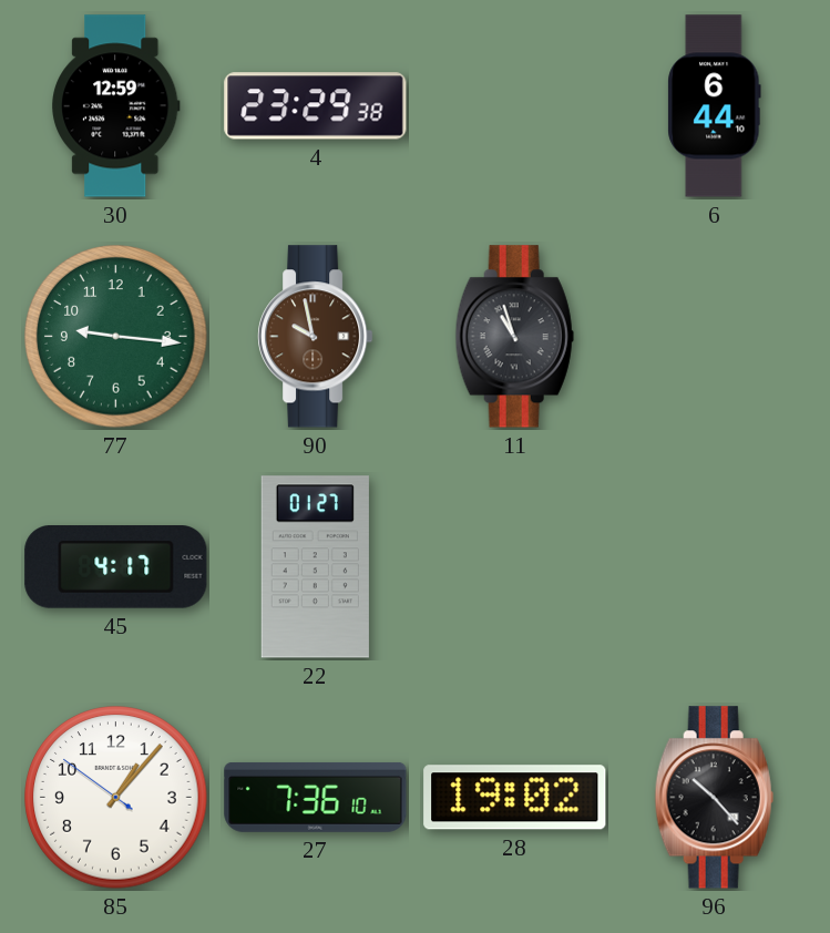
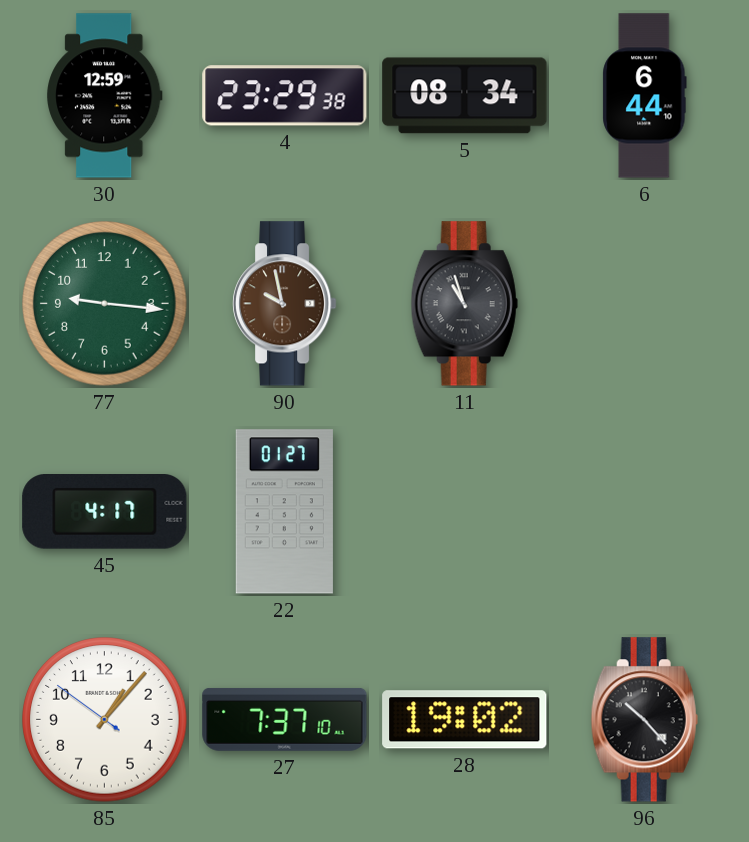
5: none -> 08:34
27: 7:36 -> 7:37
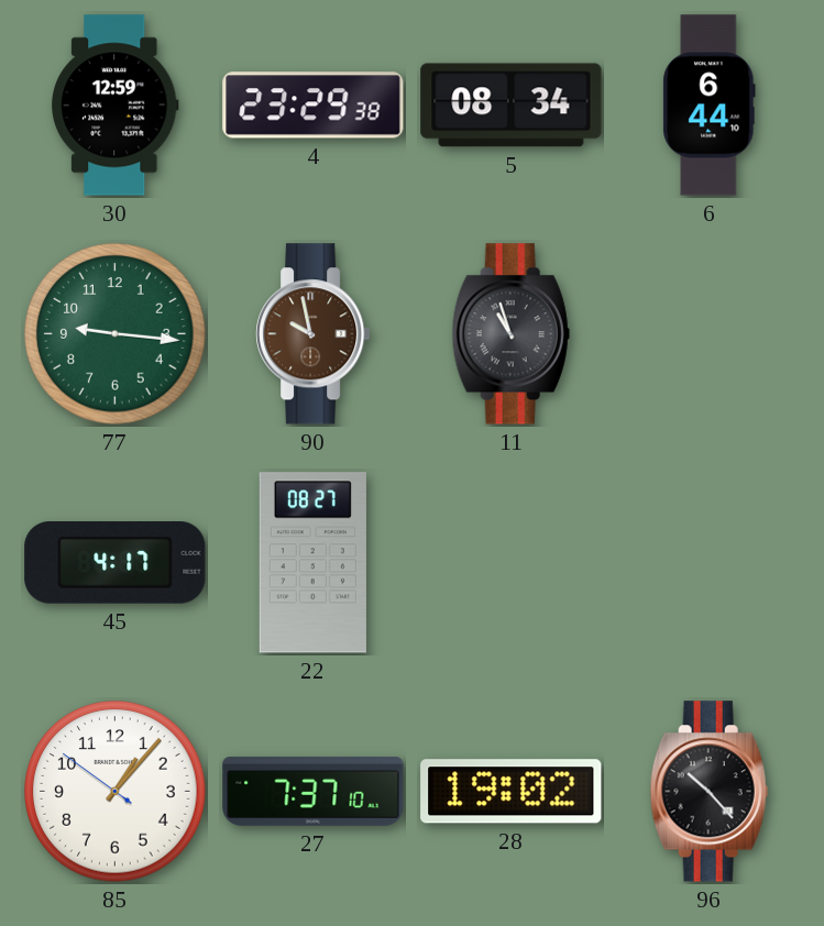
22: 01:27 -> 08:27
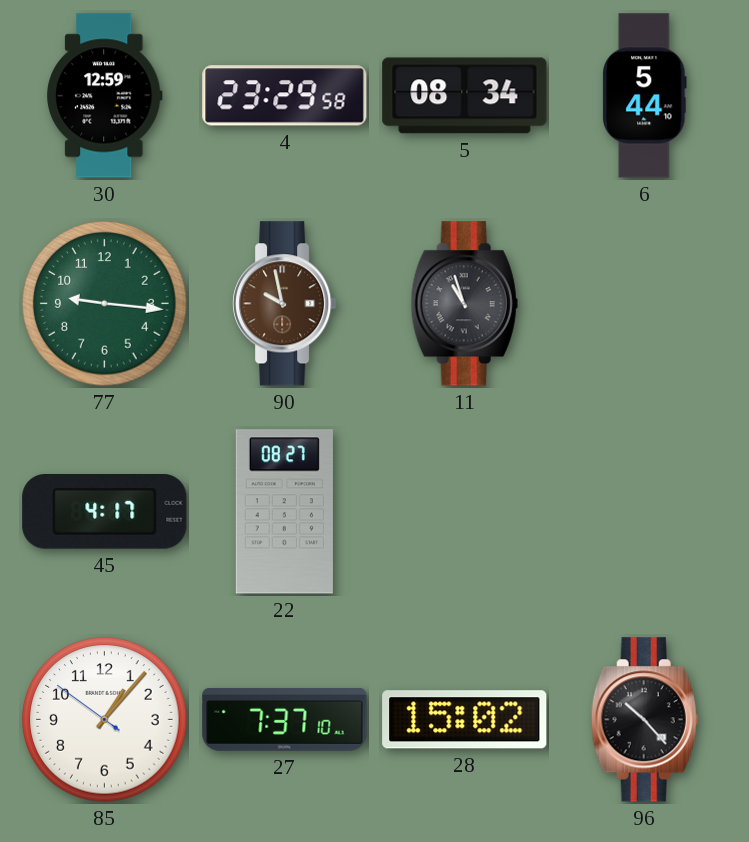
4: 23:29:38 -> 23:29:58
6: 6:44 -> 5:44
28: 19:02 -> 15:02
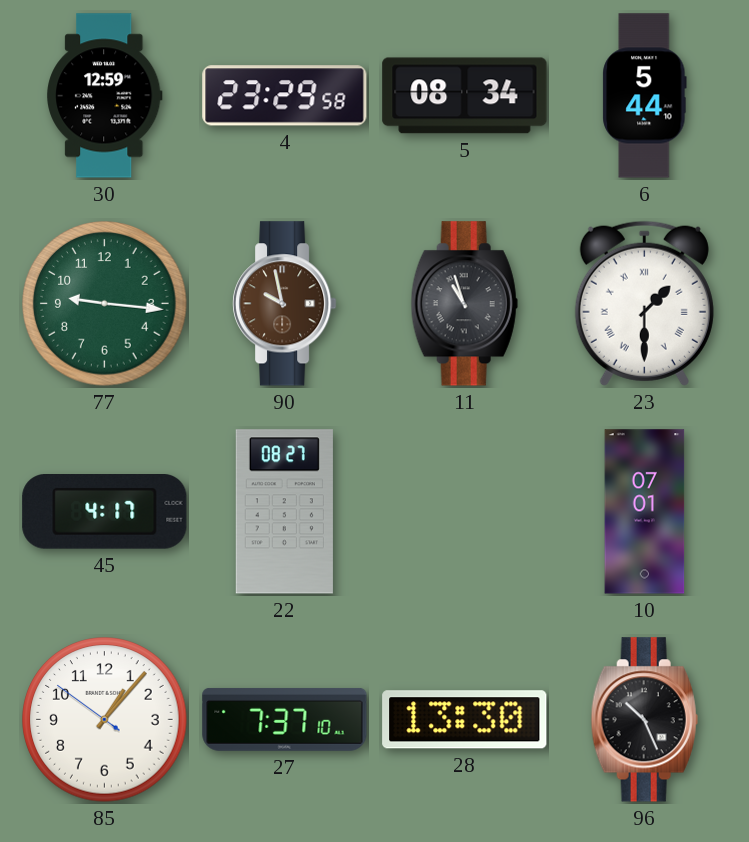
23: none -> 1:30
10: none -> 07:01
28: 15:02 -> 13:30
96: 10:23 -> 10:26
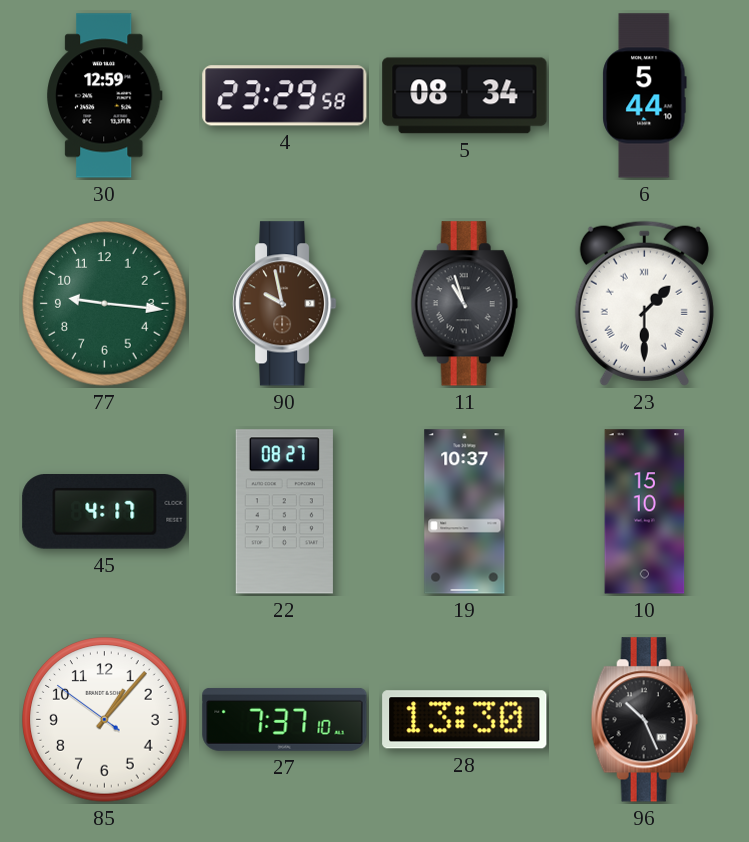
19: none -> 10:37
10: 07:01 -> 15:10
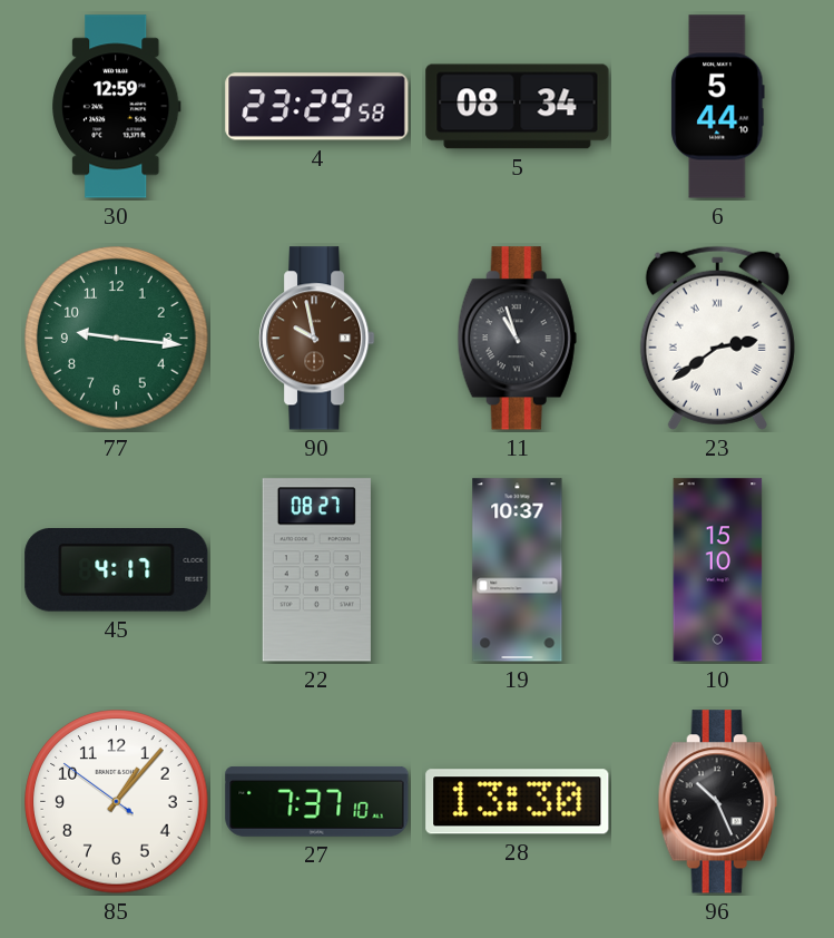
23: 1:30 -> 2:39
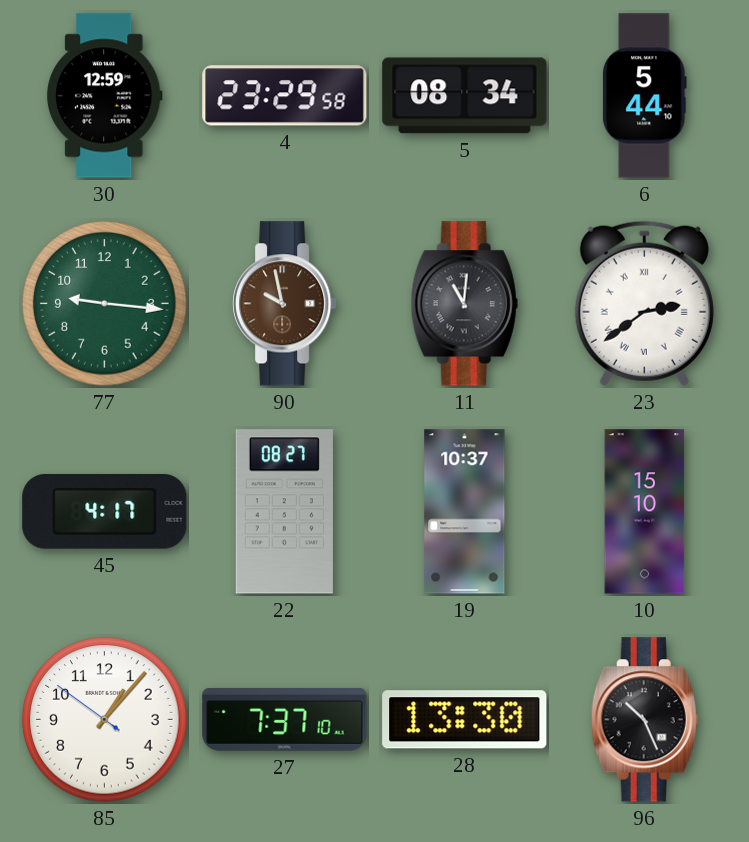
11: 10:57 -> 11:01
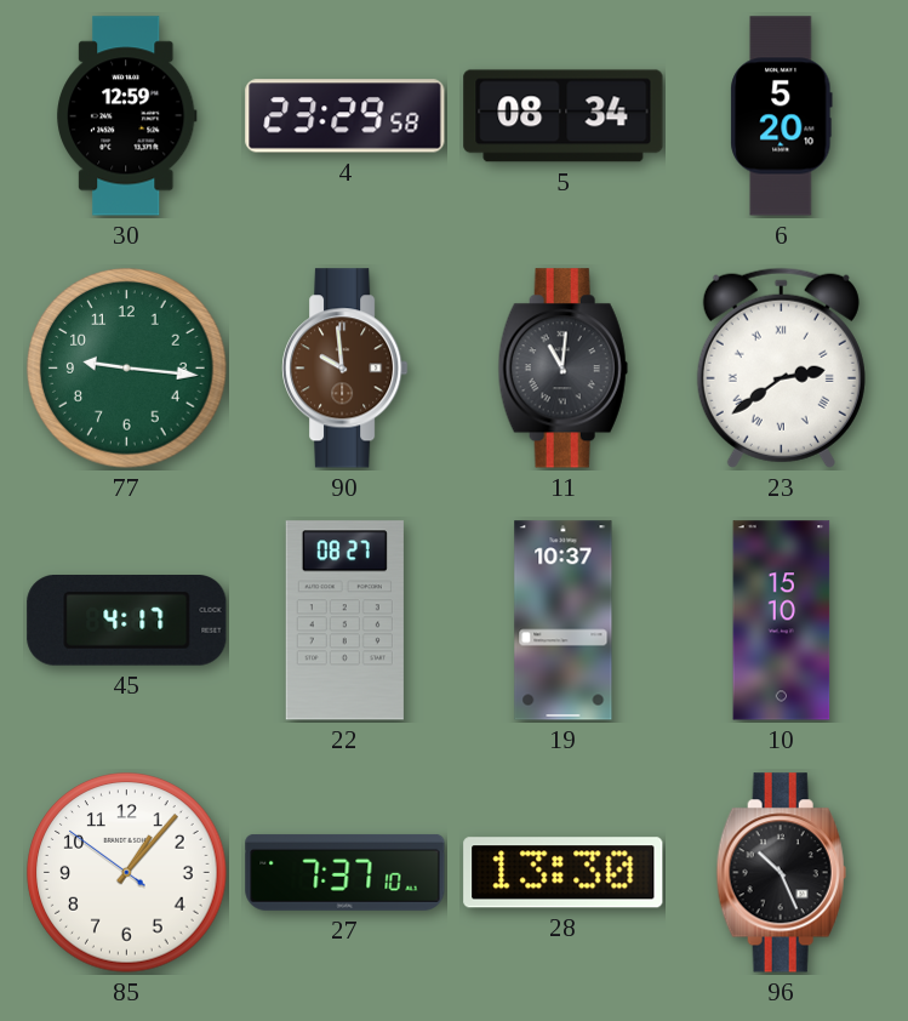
6: 5:44 -> 5:20
90: 9:58 -> 9:59
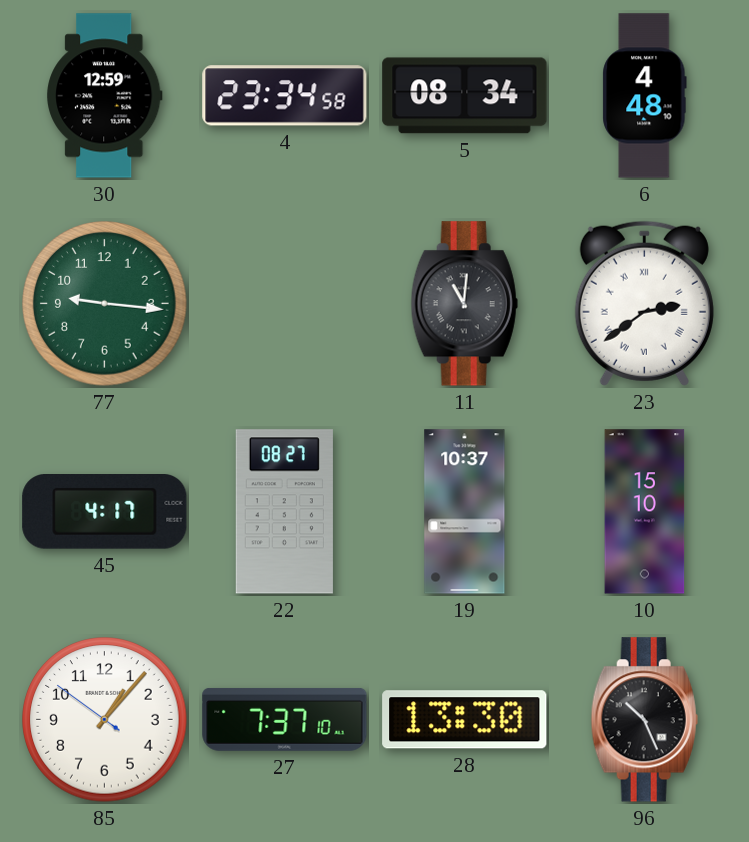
4: 23:29 -> 23:34
6: 5:20 -> 4:48
90: 9:59 -> none
